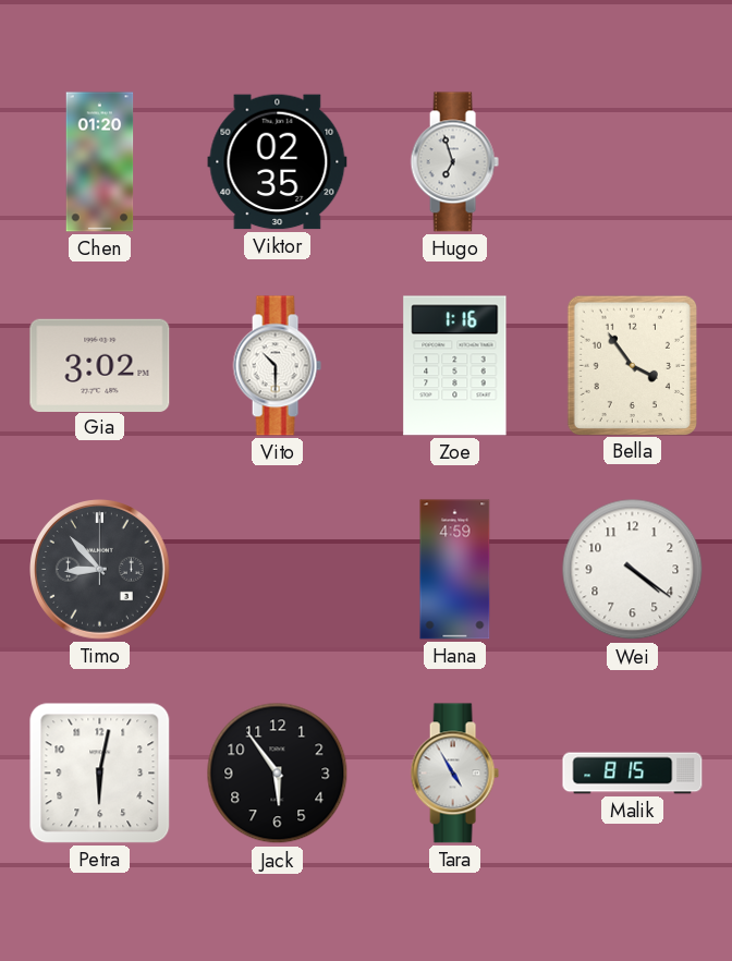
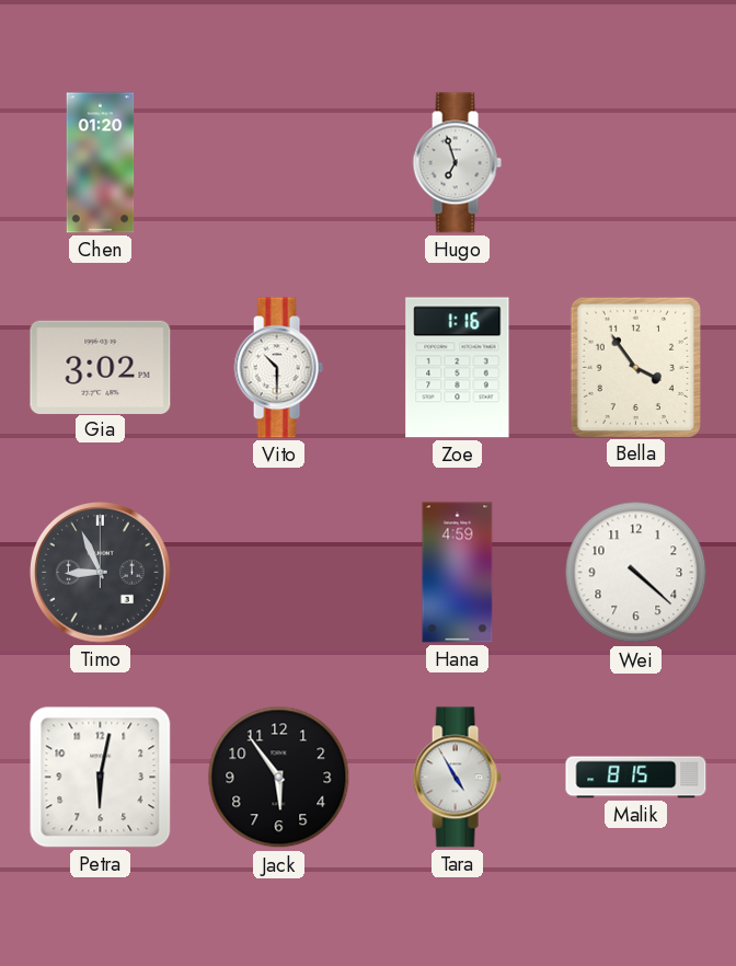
Viktor: 02:35 -> none
Timo: 8:53 -> 8:56
Wei: 4:21 -> 4:22
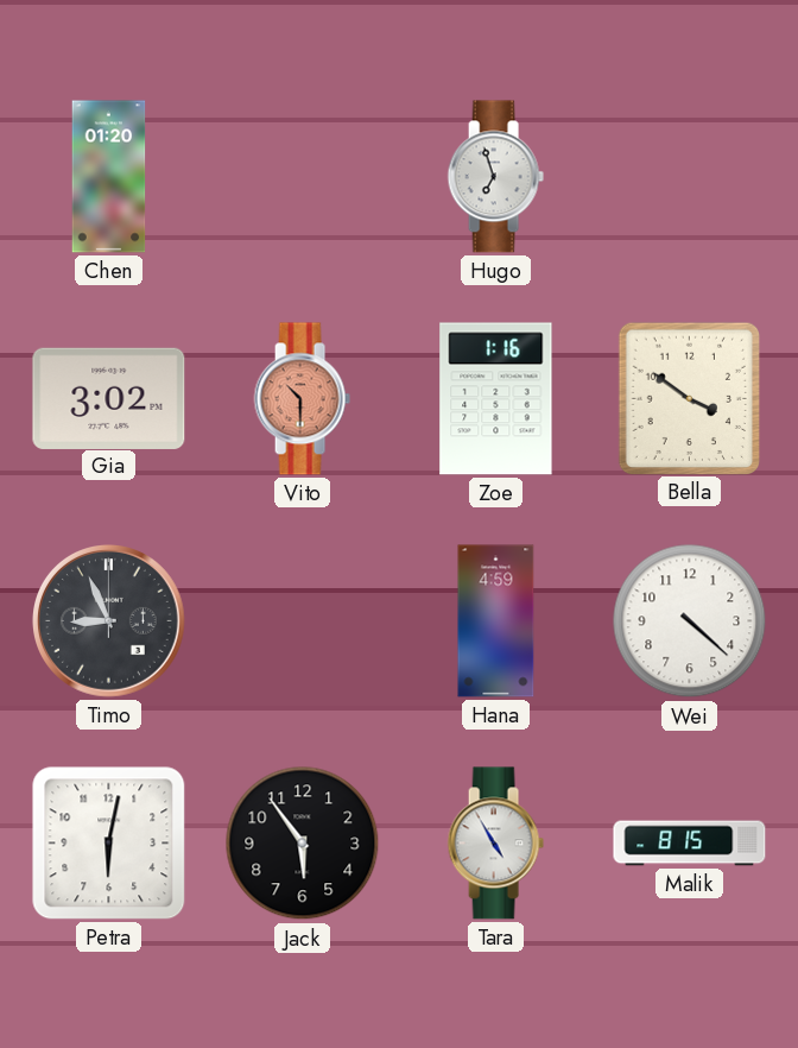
Vito dial: white -> salmon
Bella: 3:54 -> 3:51
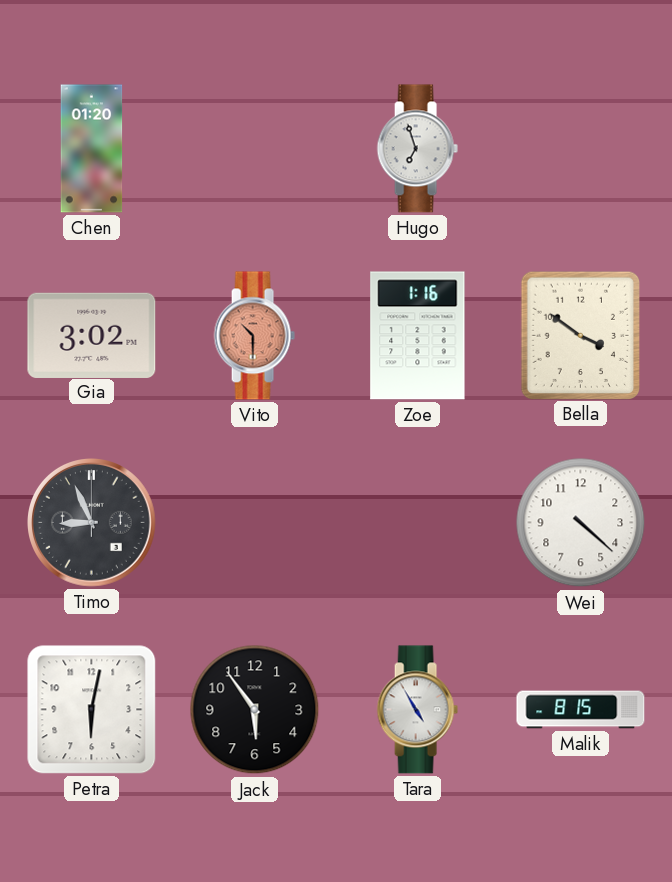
Hana: 4:59 -> none
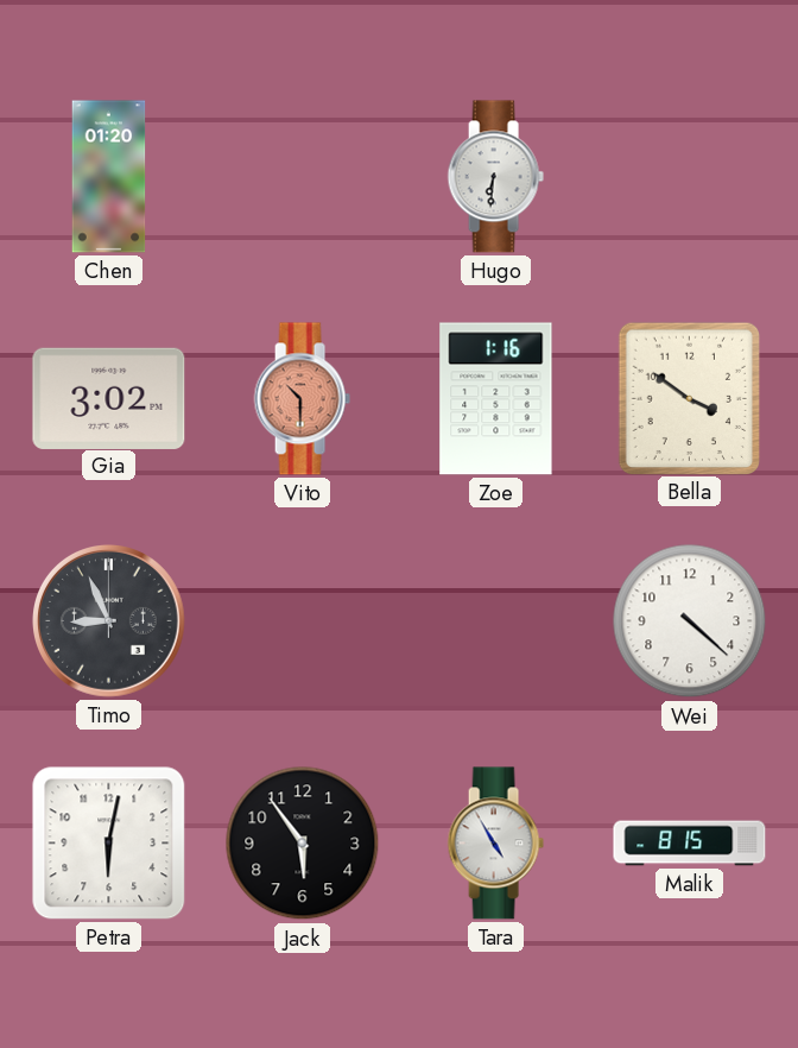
Hugo: 6:57 -> 6:31
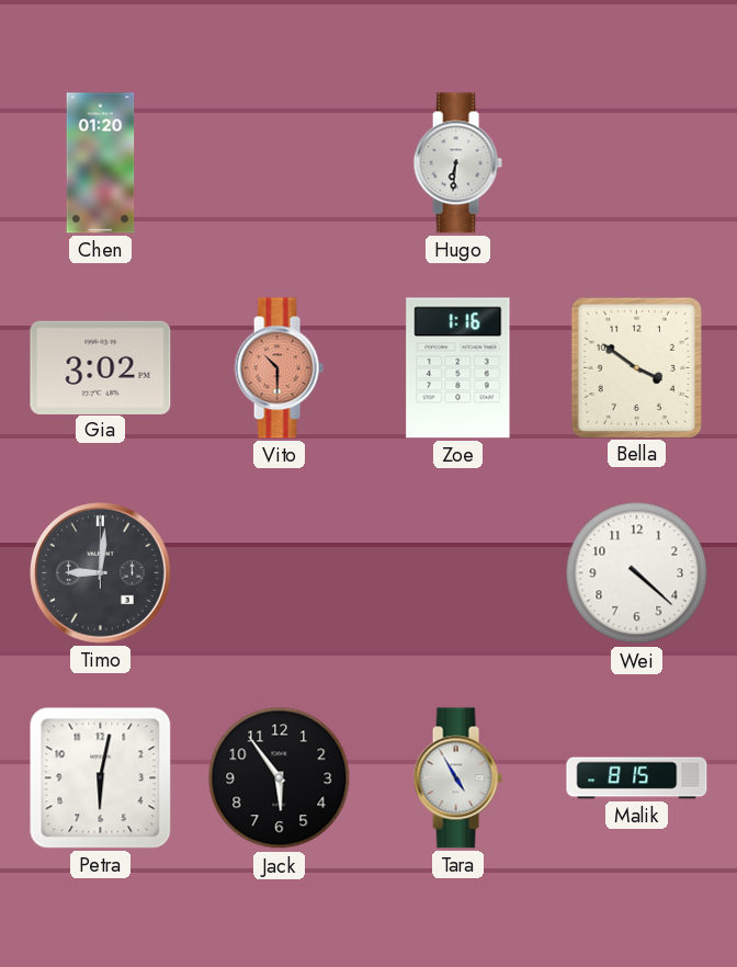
Timo: 8:56 -> 9:01
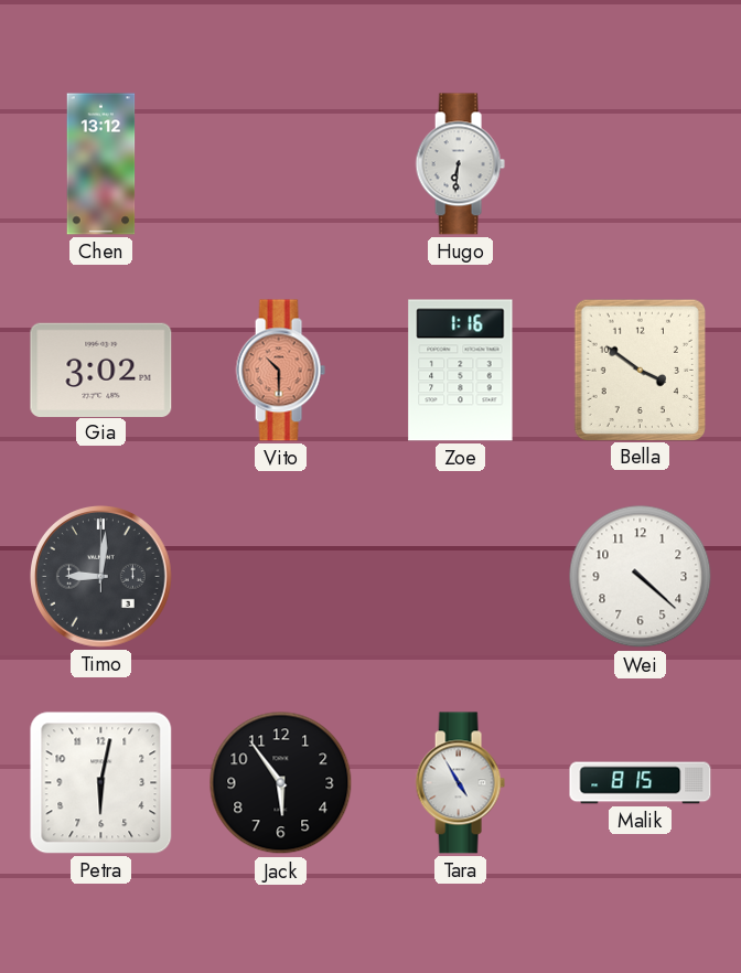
Chen: 01:20 -> 13:12
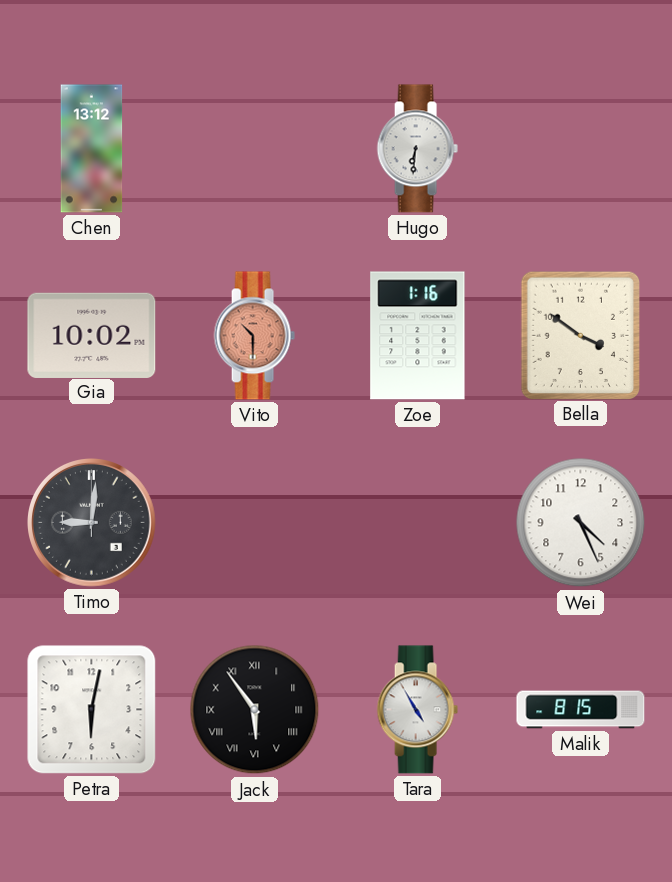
Gia: 3:02 -> 10:02
Wei: 4:22 -> 4:26
Jack numerals: Arabic -> Roman
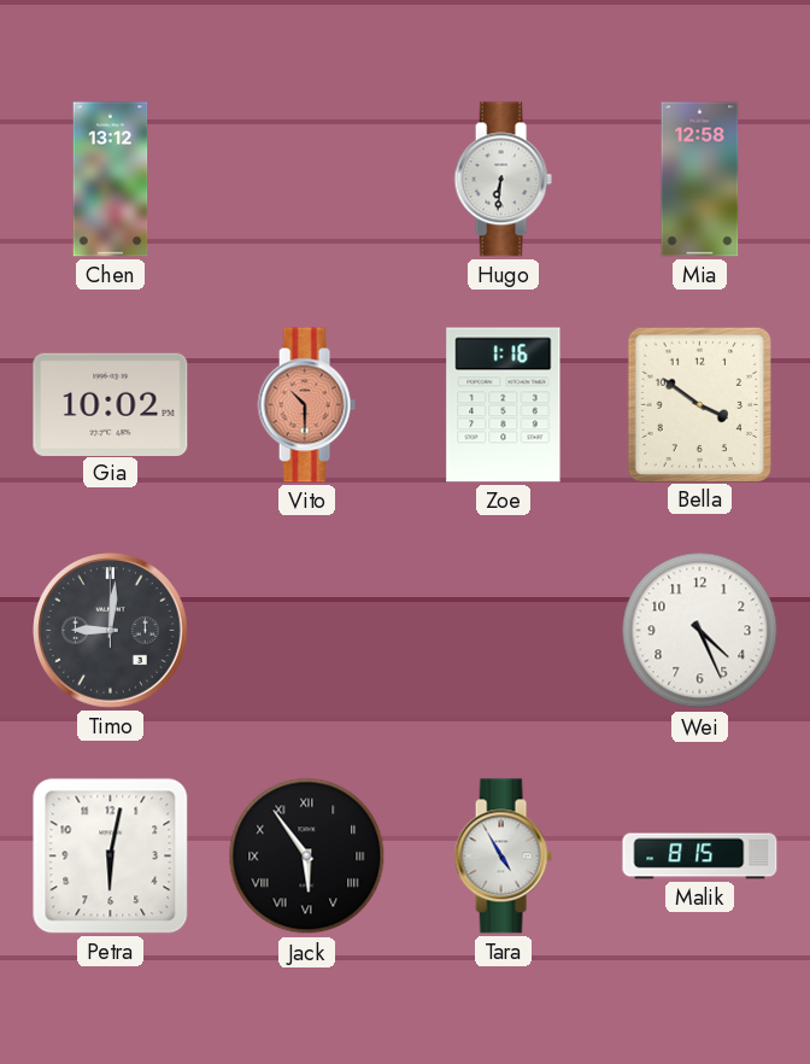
Mia: none -> 12:58
